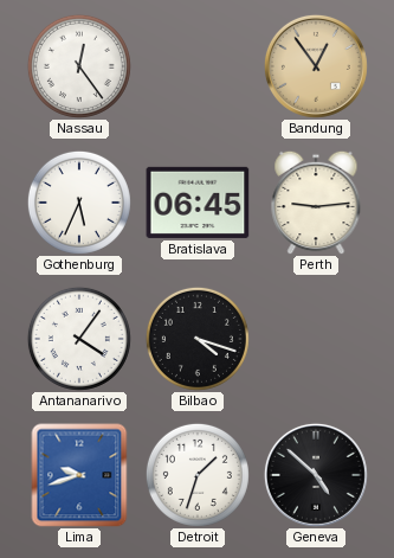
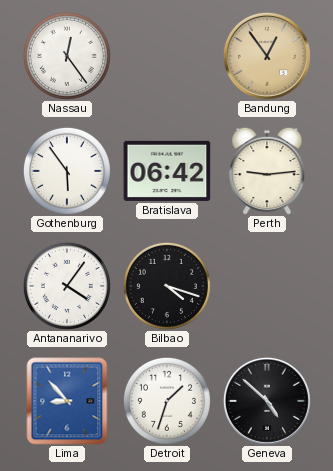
Gothenburg: 5:34 -> 5:54
Bratislava: 06:45 -> 06:42
Lima: 9:42 -> 8:53
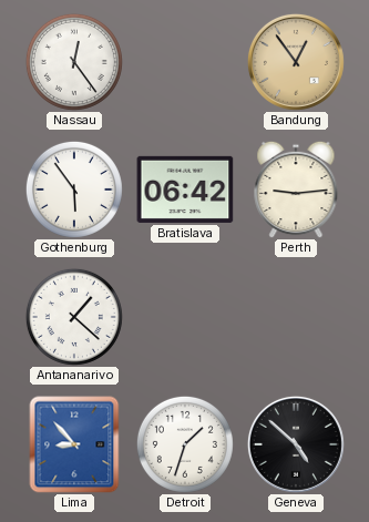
Antananarivo: 4:06 -> 1:22
Bilbao: 4:18 -> none
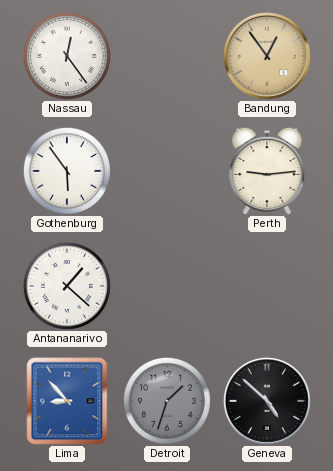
Bratislava: 06:42 -> none
Detroit dial: white -> grey
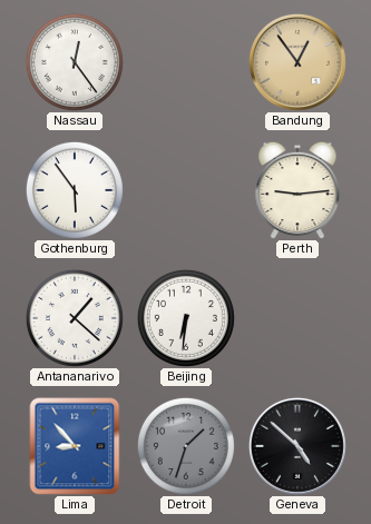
Beijing: none -> 6:31
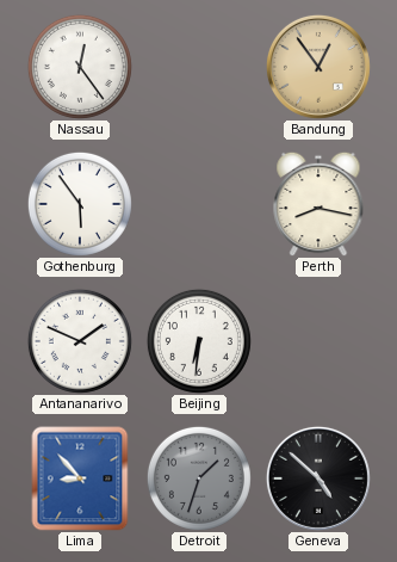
Perth: 9:14 -> 8:17
Antananarivo: 1:22 -> 1:49
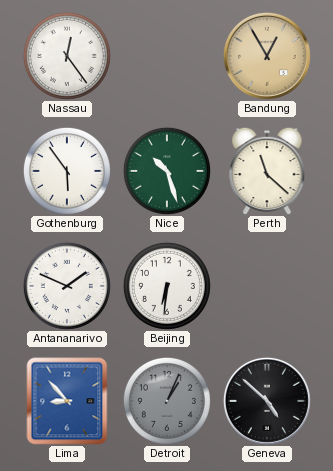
Bandung: 12:54 -> 12:55
Nice: none -> 10:27
Perth: 8:17 -> 11:22
Detroit: 1:33 -> 1:04
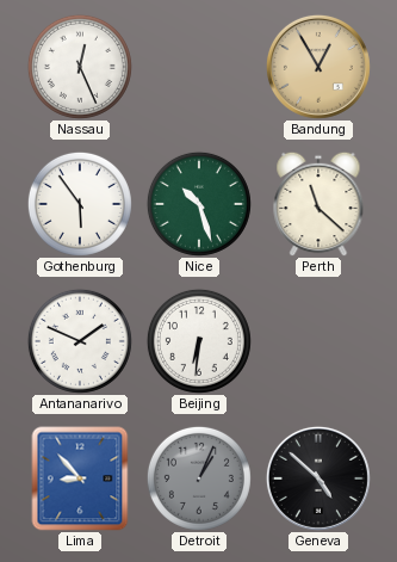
Nassau: 12:24 -> 12:26
